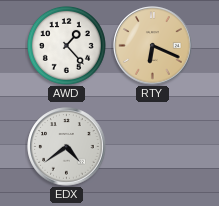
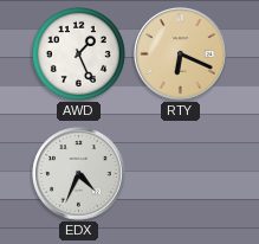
AWD: 1:23 -> 1:26
EDX: 4:39 -> 4:34
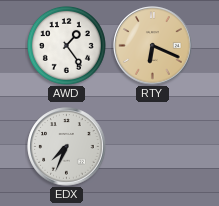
AWD: 1:26 -> 1:24
EDX: 4:34 -> 7:34
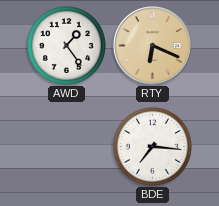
EDX: 7:34 -> none
BDE: none -> 7:16
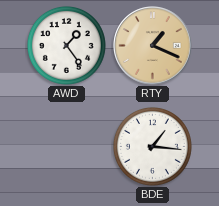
RTY: 6:19 -> 1:19
BDE: 7:16 -> 1:16
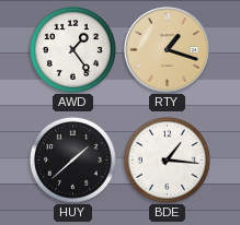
RTY: 1:19 -> 1:18
HUY: none -> 1:38
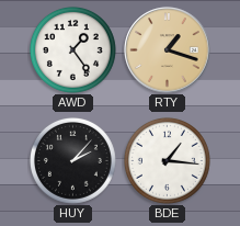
HUY: 1:38 -> 2:07
